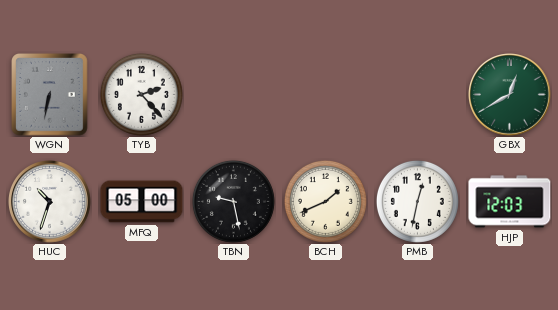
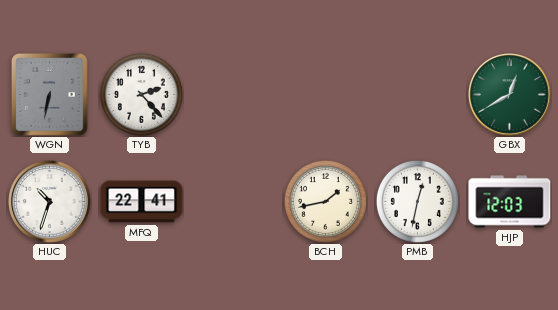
MFQ: 05:00 -> 22:41
TBN: 9:28 -> none
BCH: 1:41 -> 1:43
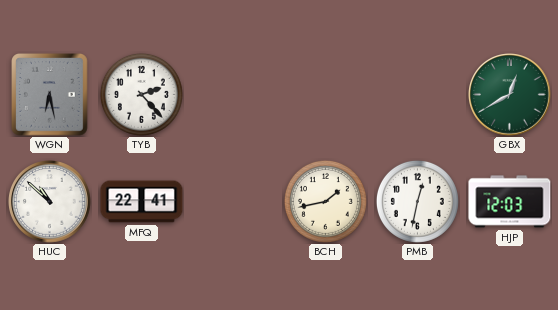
WGN: 6:32 -> 6:28
HUC: 10:33 -> 10:52
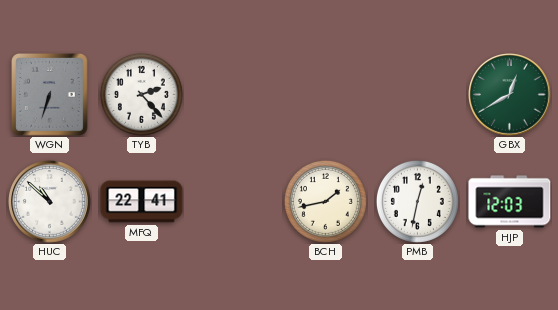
WGN: 6:28 -> 6:33
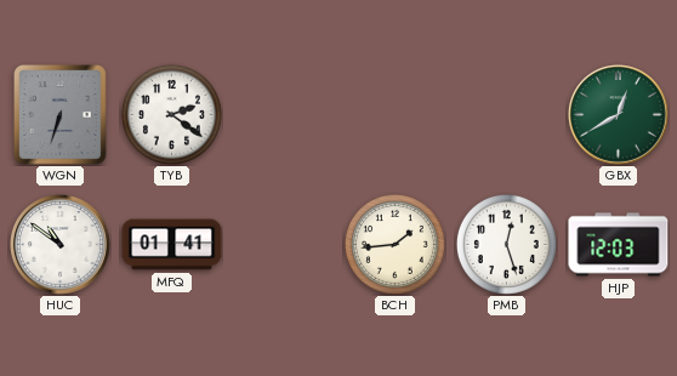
TYB: 2:23 -> 2:21
HUC: 10:52 -> 10:51
MFQ: 22:41 -> 01:41
BCH: 1:43 -> 1:44
PMB: 12:32 -> 12:27
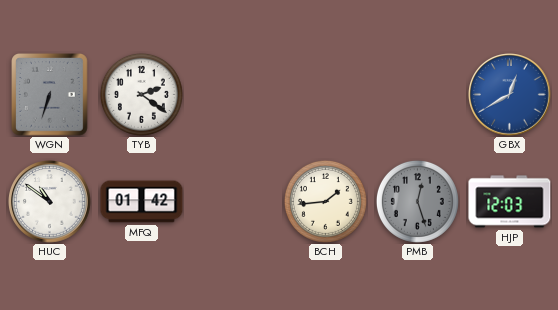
GBX dial: green -> blue
MFQ: 01:41 -> 01:42
PMB dial: white -> grey
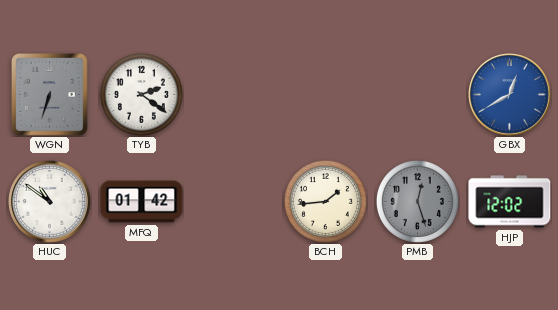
HJP: 12:03 -> 12:02
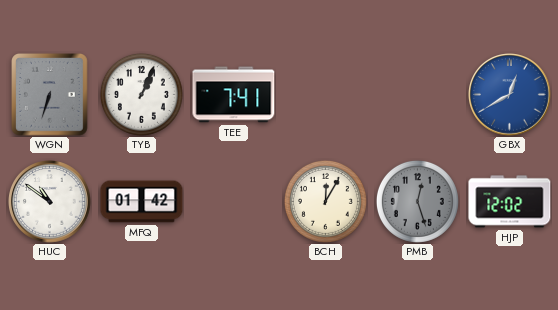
TYB: 2:21 -> 1:04
TEE: none -> 7:41
BCH: 1:44 -> 12:05
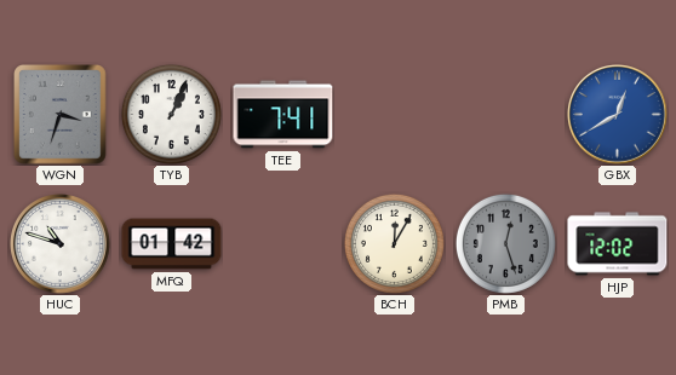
WGN: 6:33 -> 3:33
HUC: 10:51 -> 10:48
